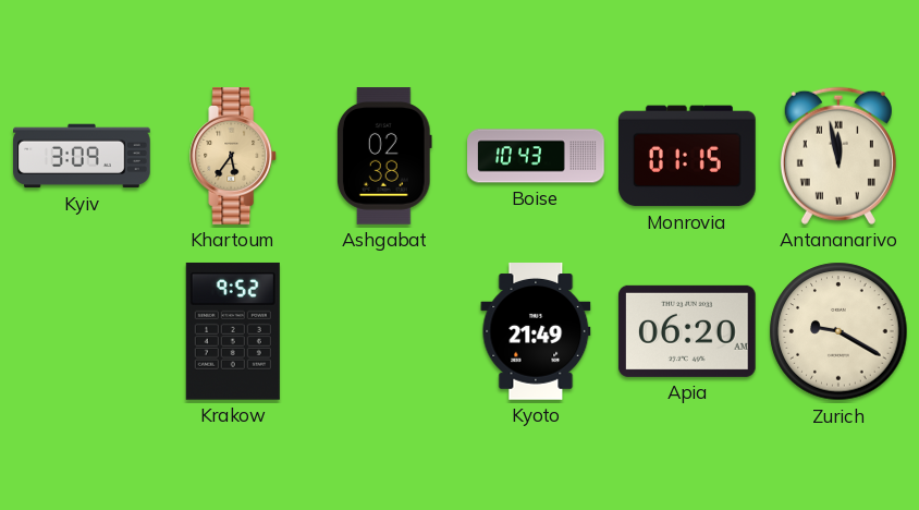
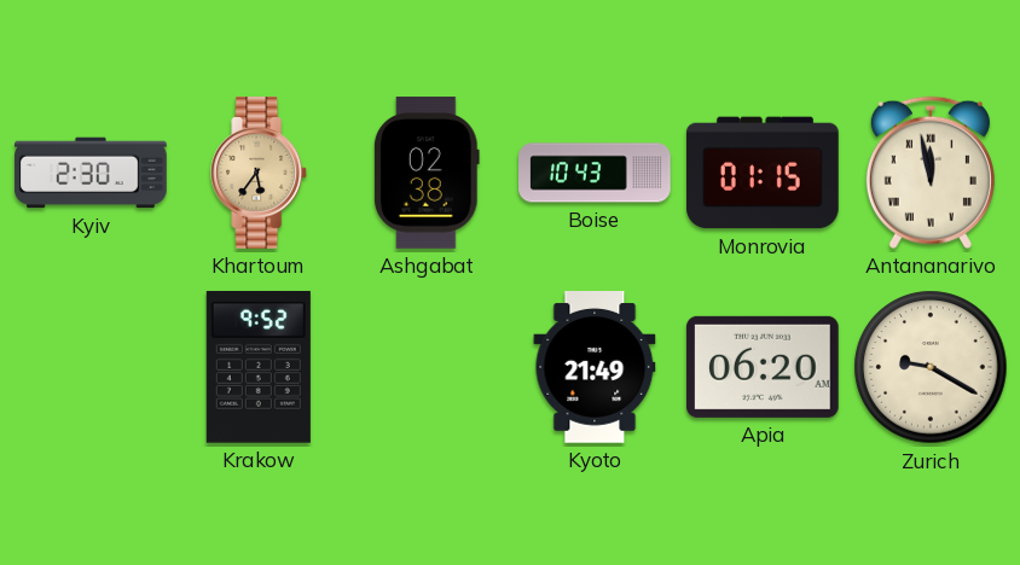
Kyiv: 3:09 -> 2:30
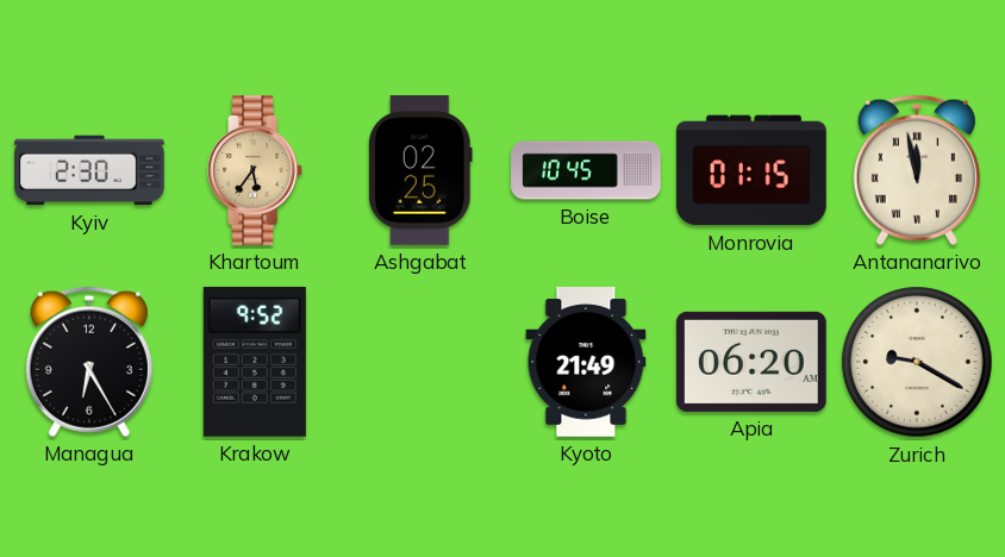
Ashgabat: 02:38 -> 02:25
Boise: 10:43 -> 10:45
Managua: none -> 6:25
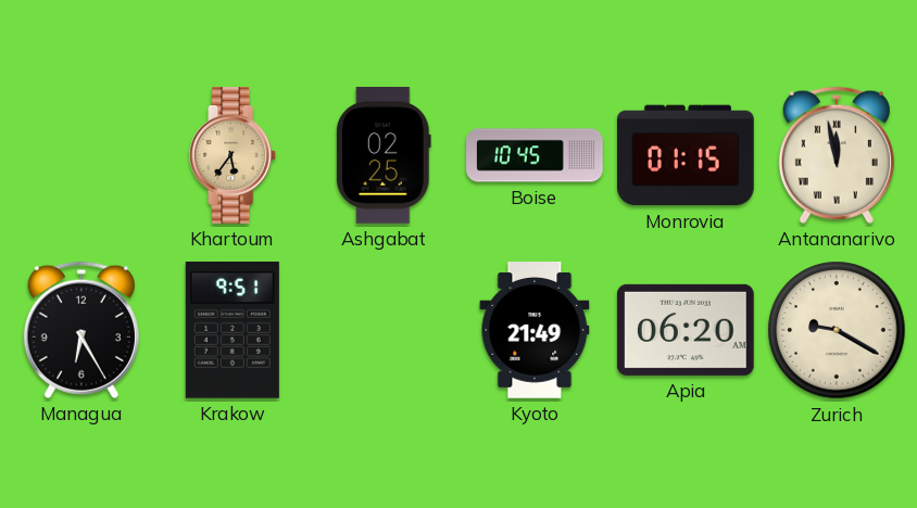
Kyiv: 2:30 -> none
Krakow: 9:52 -> 9:51
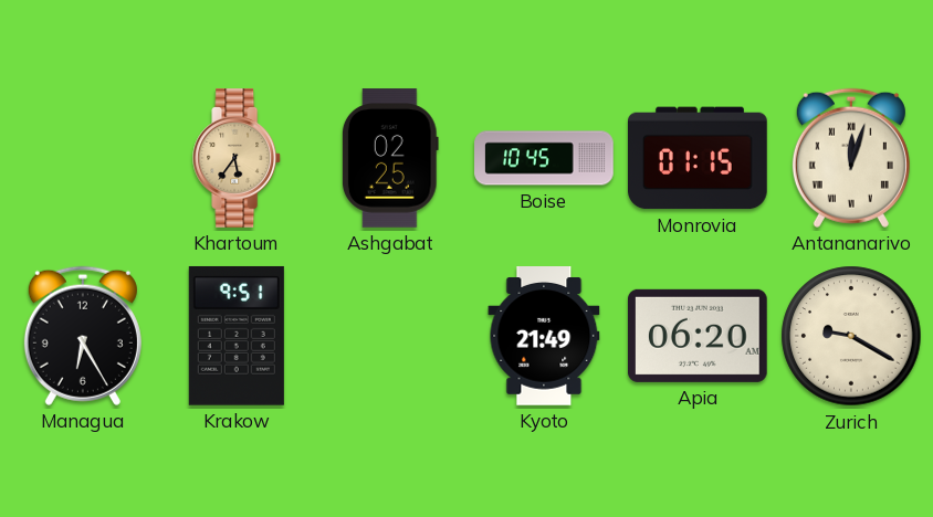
Antananarivo: 11:58 -> 12:03
